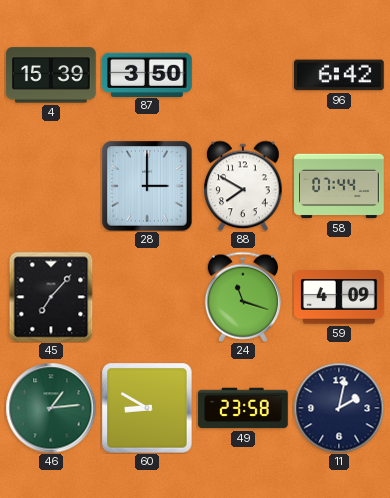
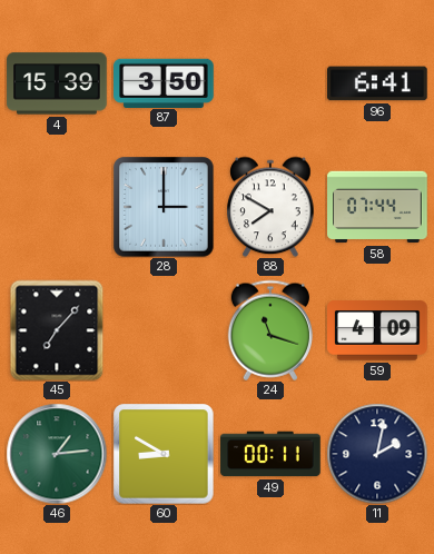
96: 6:42 -> 6:41
49: 23:58 -> 00:11
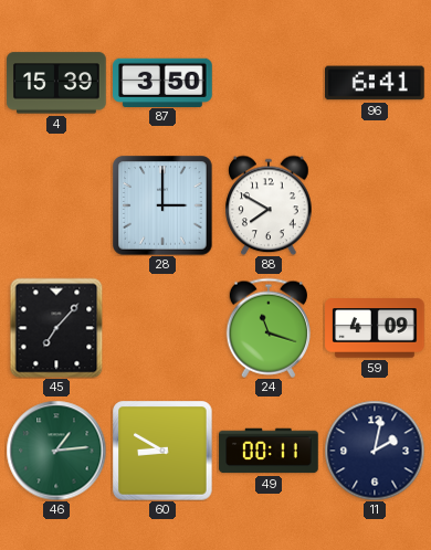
58: 07:44 -> none
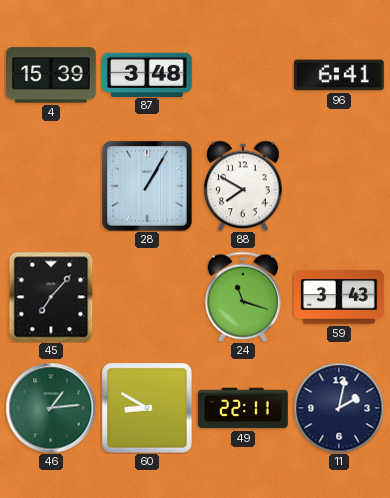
87: 3:50 -> 3:48
28: 3:00 -> 1:05
59: 4:09 -> 3:43
49: 00:11 -> 22:11
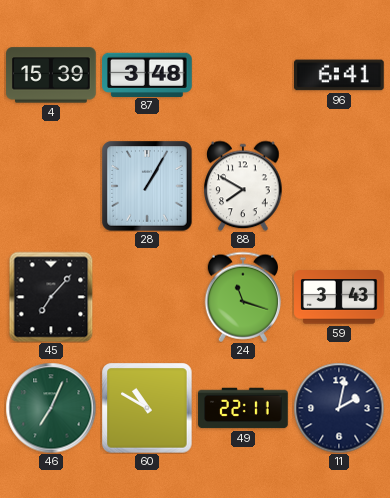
46: 1:14 -> 7:04
60: 8:50 -> 10:50
